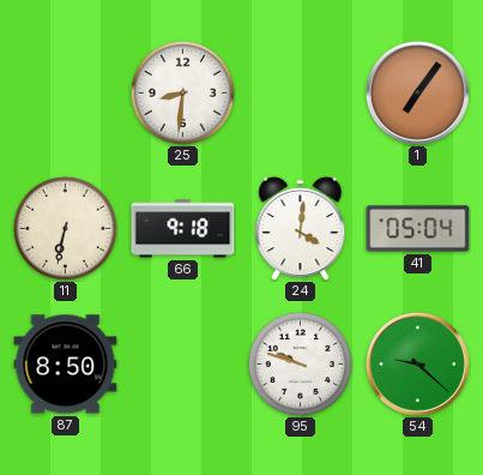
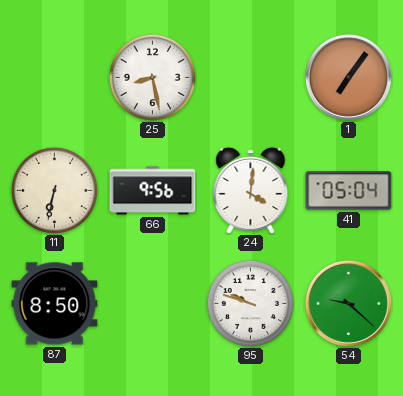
25: 8:31 -> 8:28
66: 9:18 -> 9:56
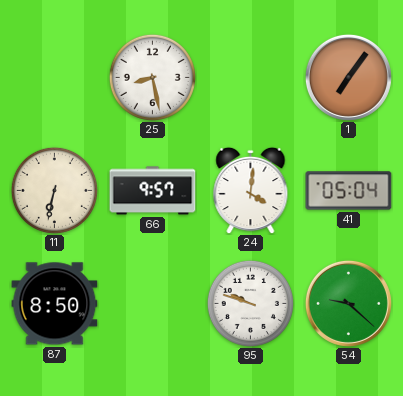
66: 9:56 -> 9:57
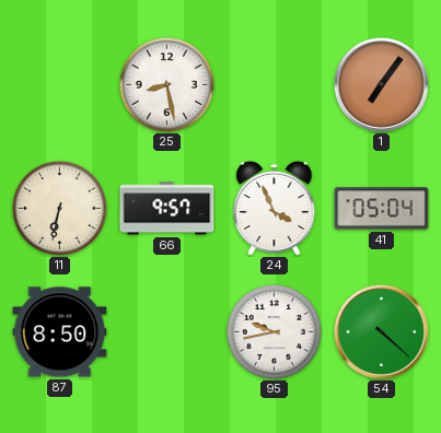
24: 4:01 -> 3:56
95: 9:48 -> 9:43
54: 9:22 -> 4:22
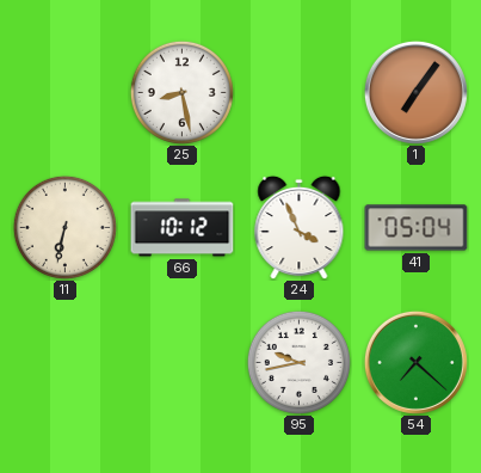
66: 9:57 -> 10:12
87: 8:50 -> none
54: 4:22 -> 7:22
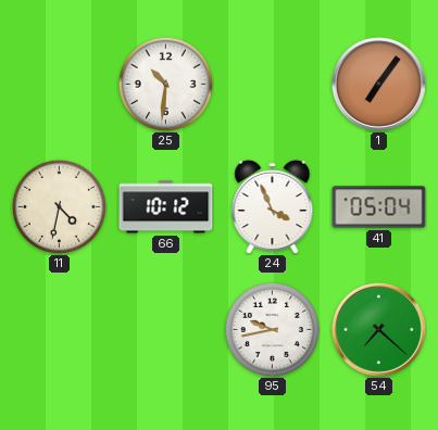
25: 8:28 -> 10:31
11: 6:32 -> 4:32
